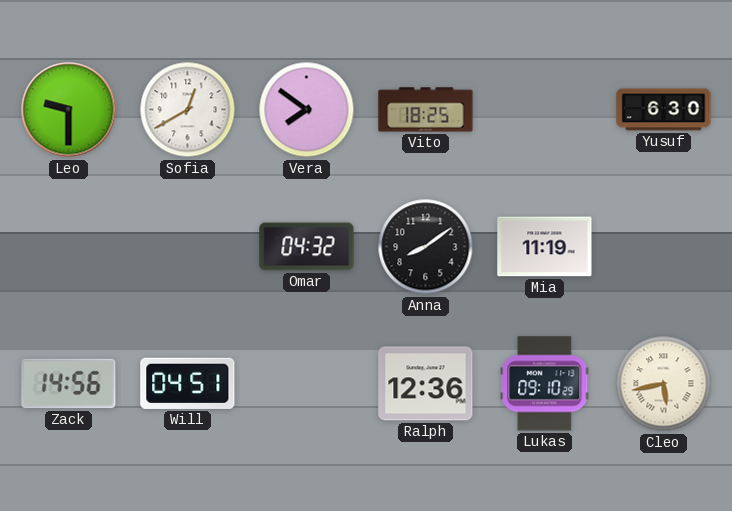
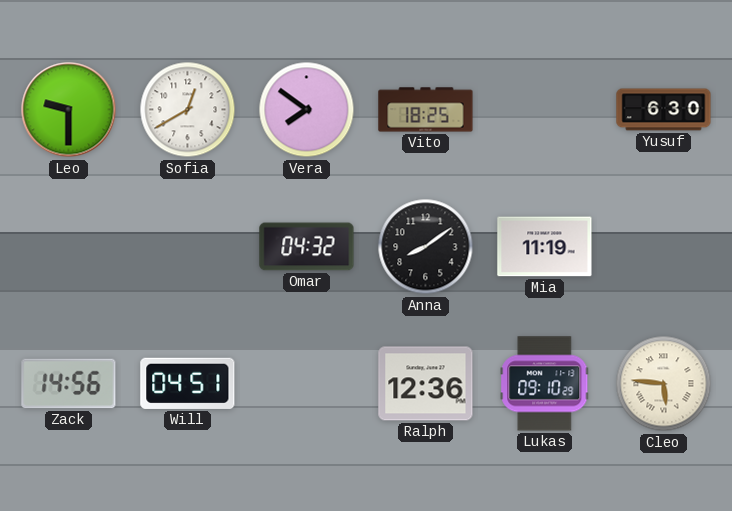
Cleo: 5:43 -> 5:46
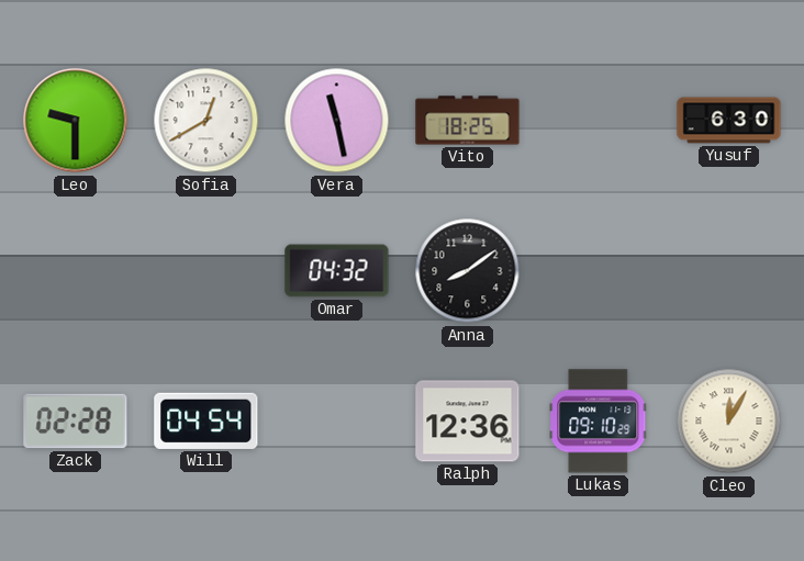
Vera: 7:51 -> 11:28
Mia: 11:19 -> none
Zack: 14:56 -> 02:28
Will: 04:51 -> 04:54
Cleo: 5:46 -> 12:05
